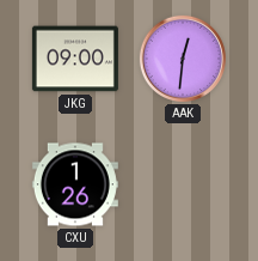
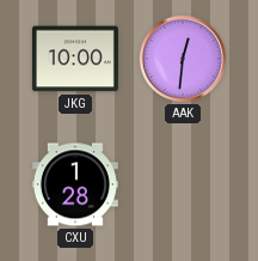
JKG: 09:00 -> 10:00
CXU: 1:26 -> 1:28
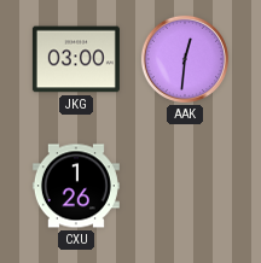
JKG: 10:00 -> 03:00
CXU: 1:28 -> 1:26
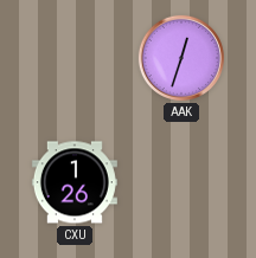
JKG: 03:00 -> none
AAK: 12:31 -> 12:33
